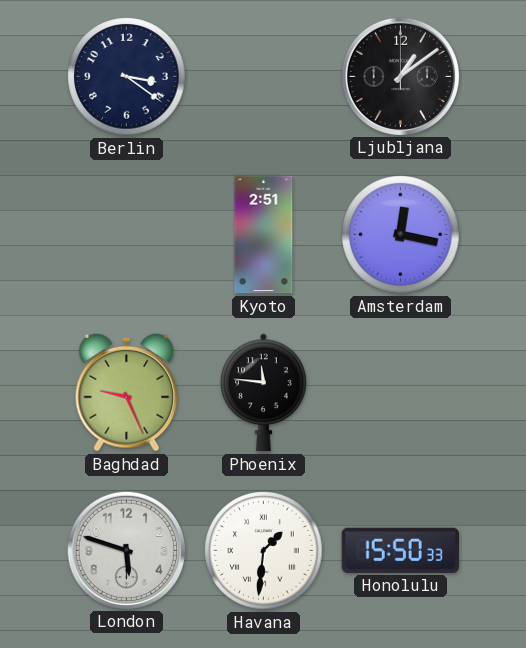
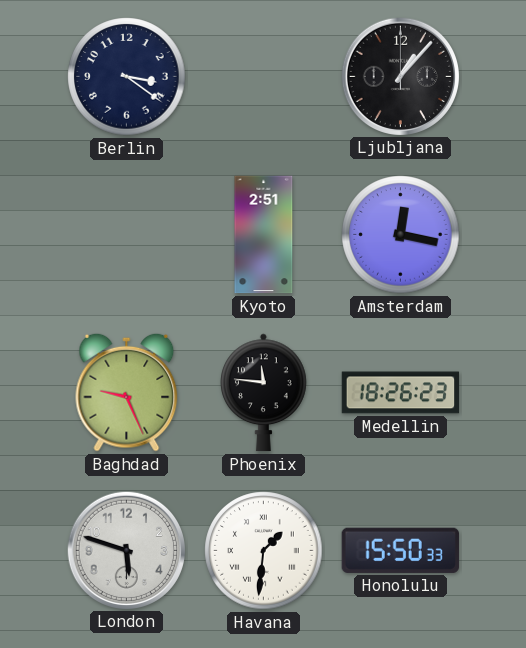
Ljubljana: 1:09 -> 1:07
Medellin: none -> 18:26
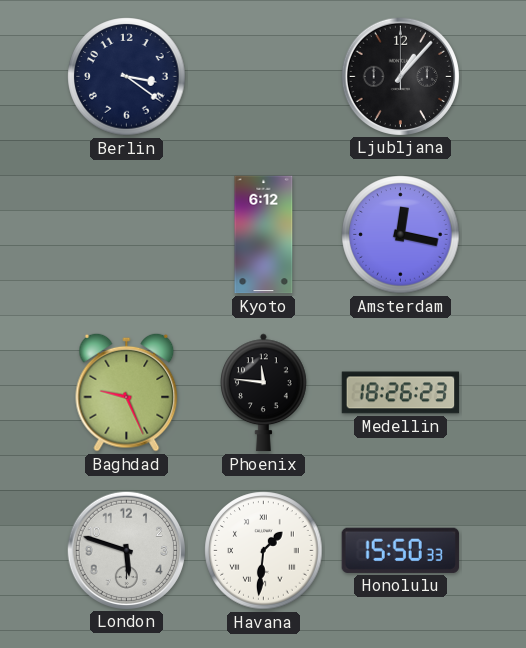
Kyoto: 2:51 -> 6:12
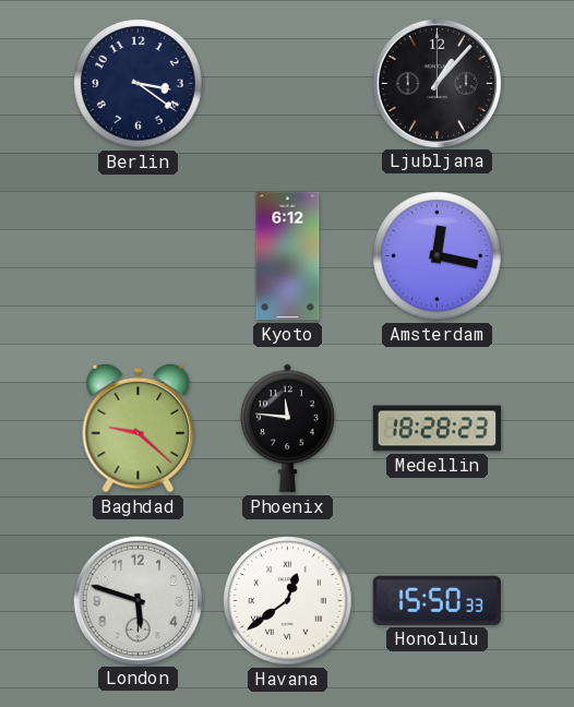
Baghdad: 9:26 -> 9:22
Medellin: 18:26 -> 18:28
Havana: 1:31 -> 12:39
